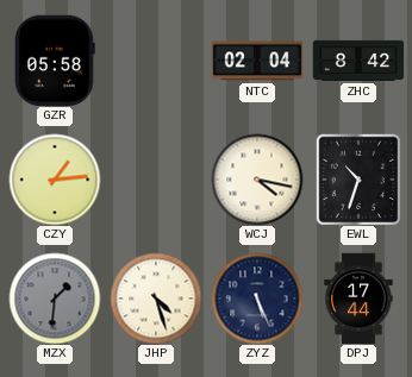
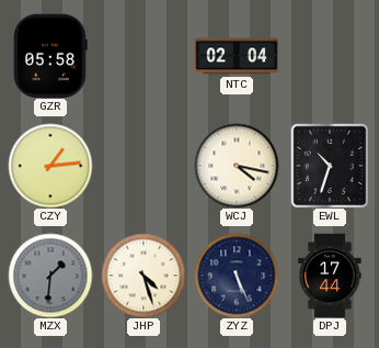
ZHC: 8:42 -> none
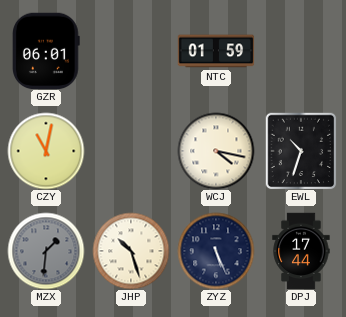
GZR: 05:58 -> 06:01
NTC: 02:04 -> 01:59
CZY: 1:14 -> 11:02
JHP: 4:27 -> 10:27
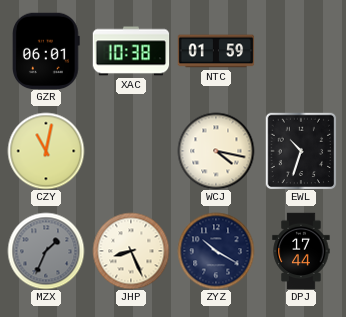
XAC: none -> 10:38
MZX: 1:31 -> 1:34
JHP: 10:27 -> 8:26
ZYZ: 5:26 -> 10:20
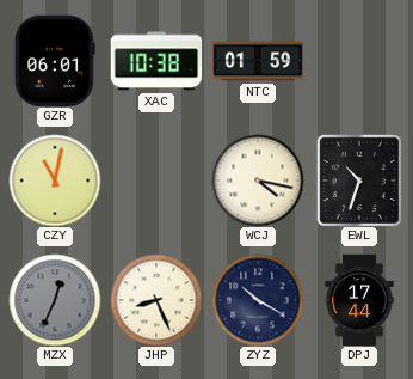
MZX: 1:34 -> 12:34
